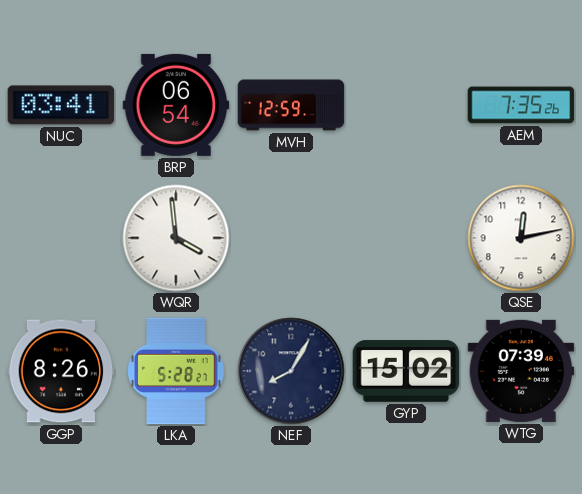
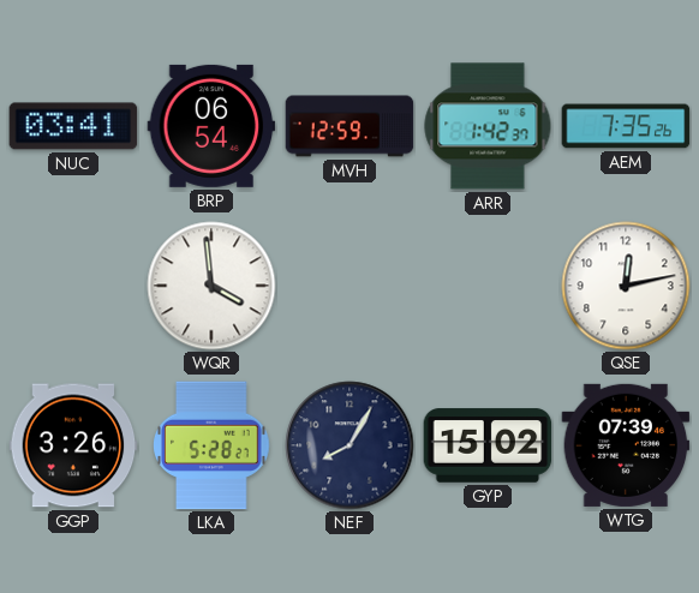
ARR: none -> 1:42
GGP: 8:26 -> 3:26
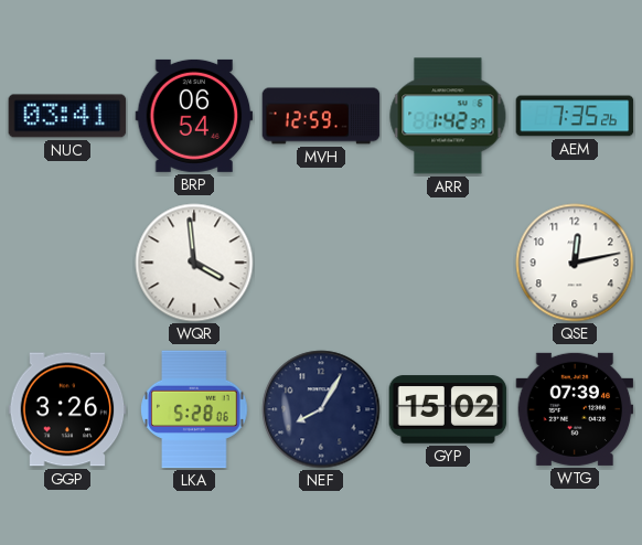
LKA: 5:28:27 -> 5:28:06
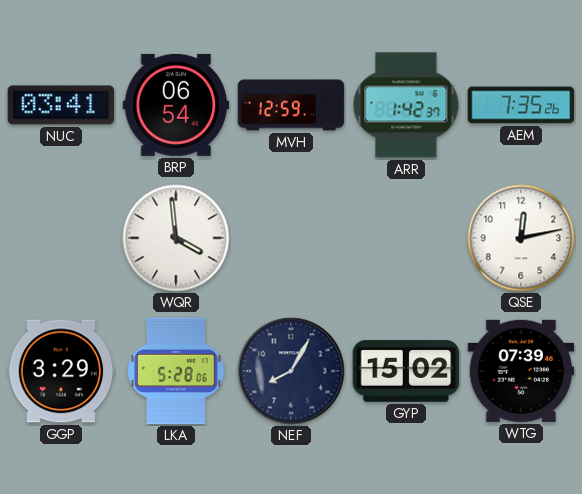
GGP: 3:26 -> 3:29
